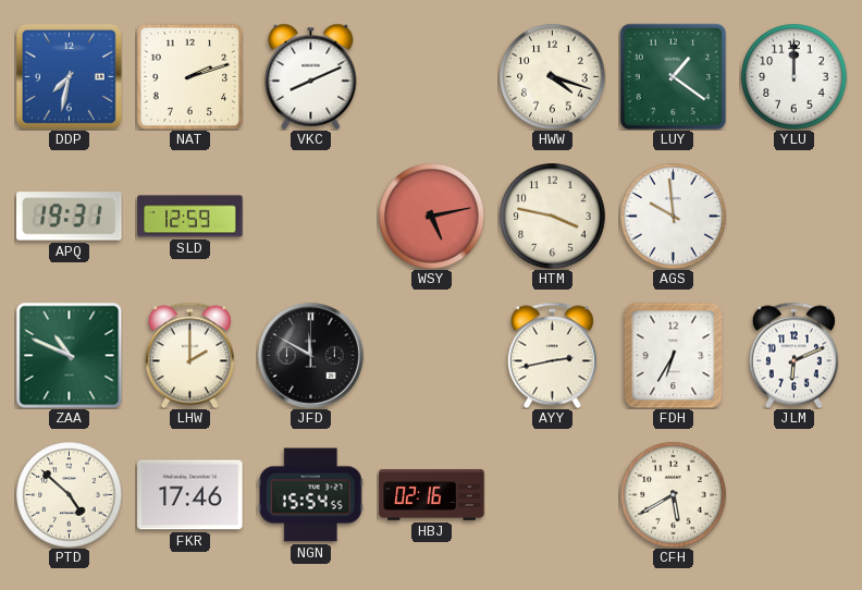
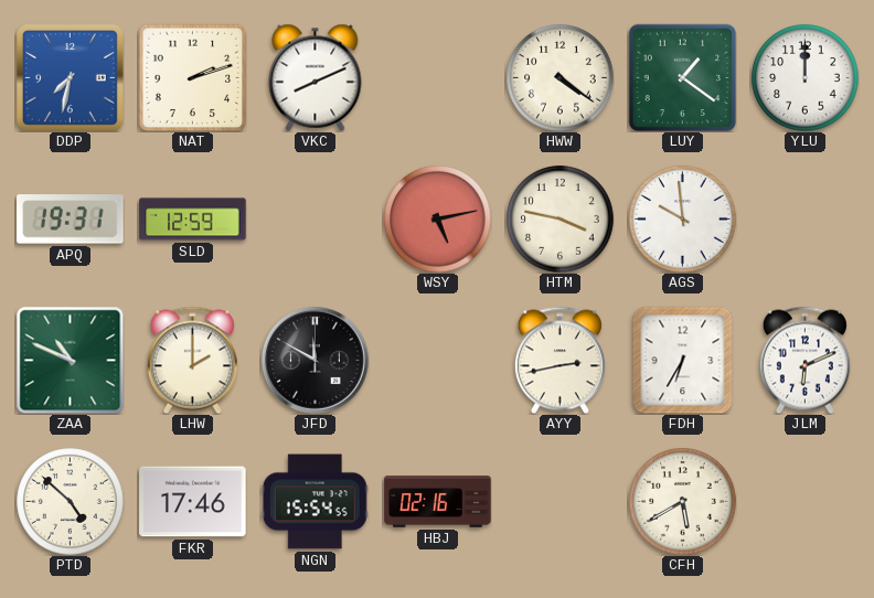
HWW: 4:18 -> 4:21
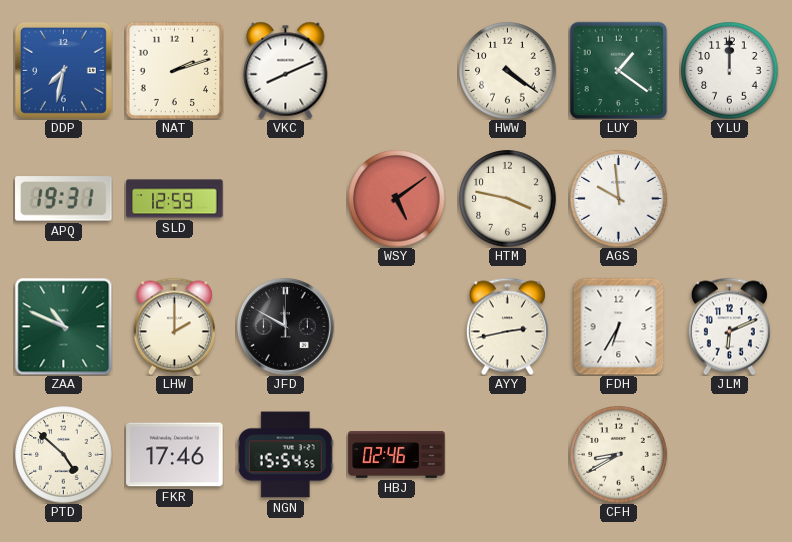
WSY: 5:13 -> 5:09
HBJ: 02:16 -> 02:46
CFH: 5:40 -> 8:40
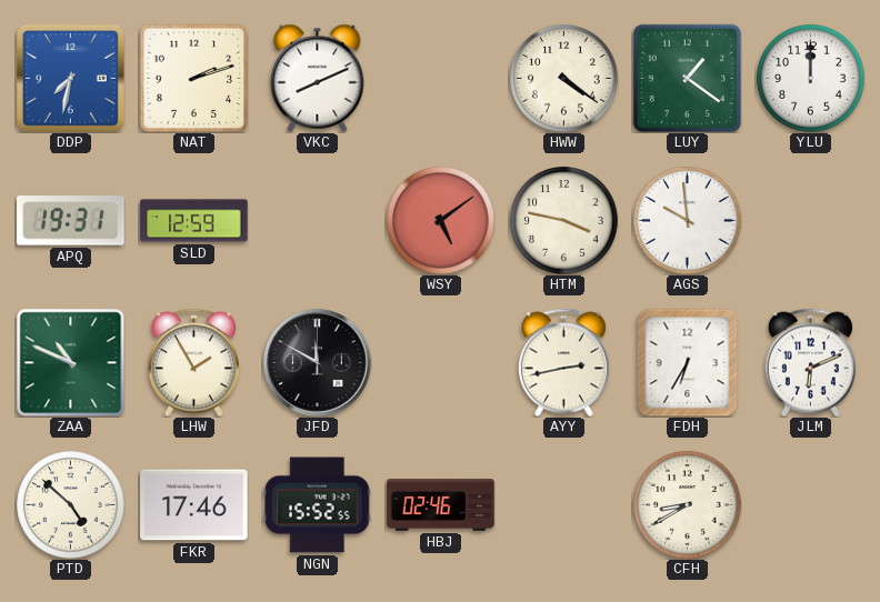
LHW: 2:00 -> 1:55
NGN: 15:54 -> 15:52
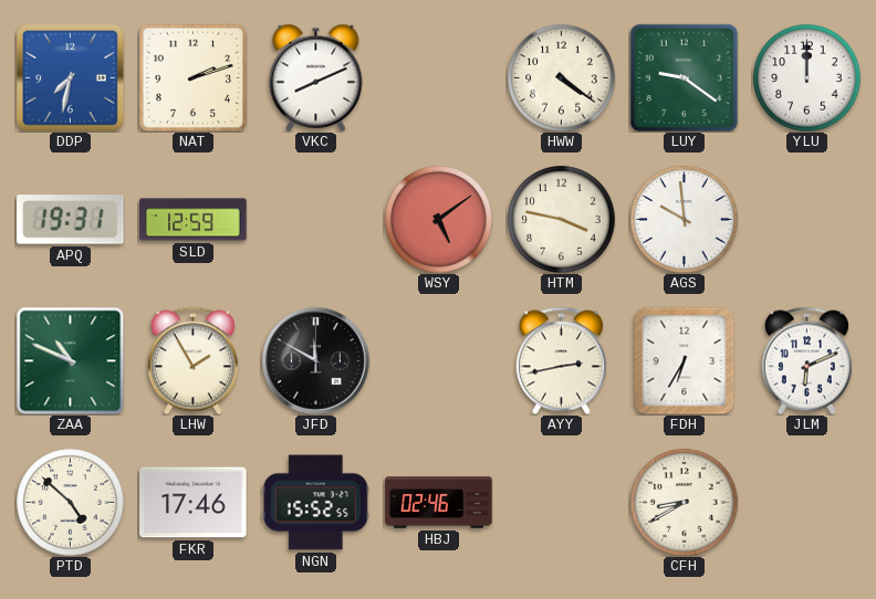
LUY: 1:21 -> 9:21
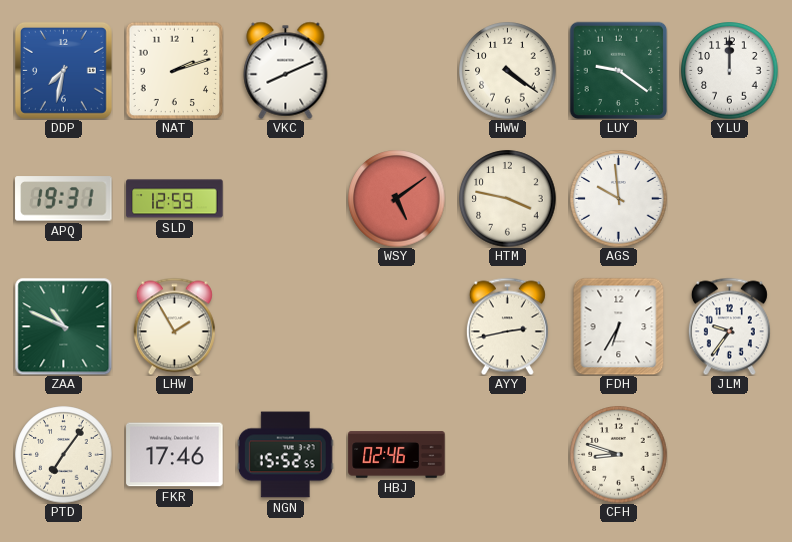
JFD: 11:50 -> none
JLM: 6:11 -> 9:36
PTD: 4:52 -> 7:06
CFH: 8:40 -> 8:48
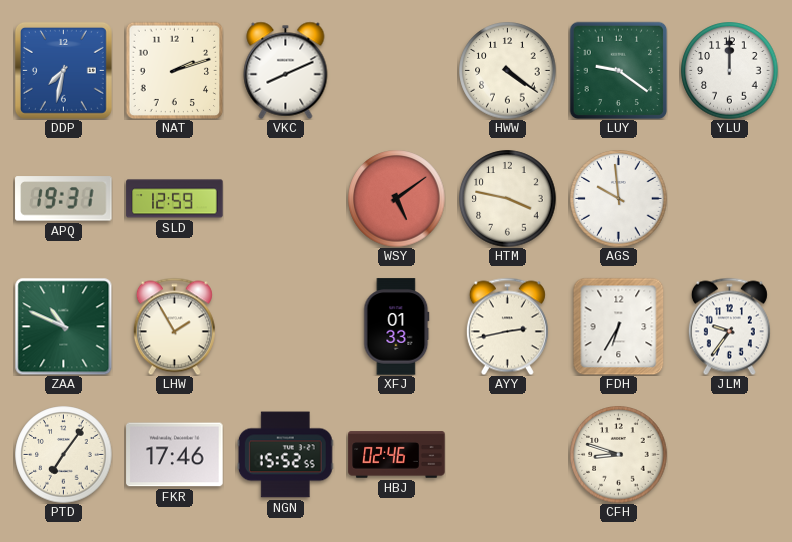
XFJ: none -> 01:33
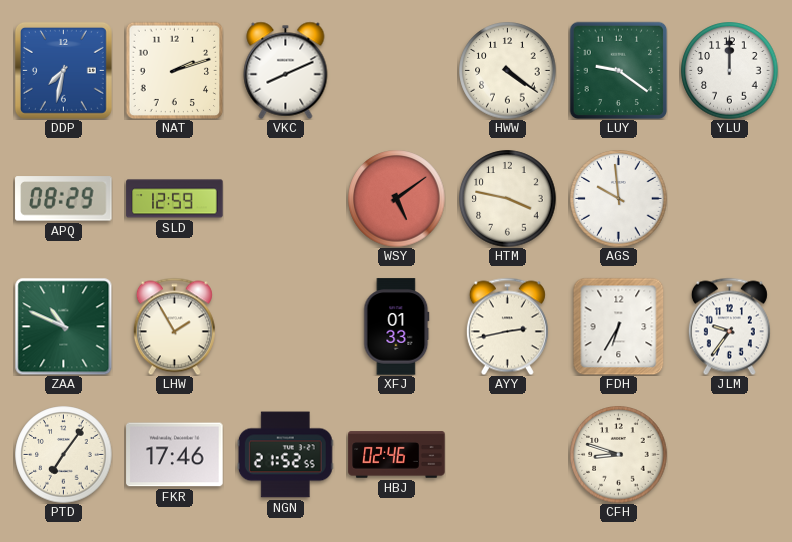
APQ: 19:31 -> 08:29
NGN: 15:52 -> 21:52
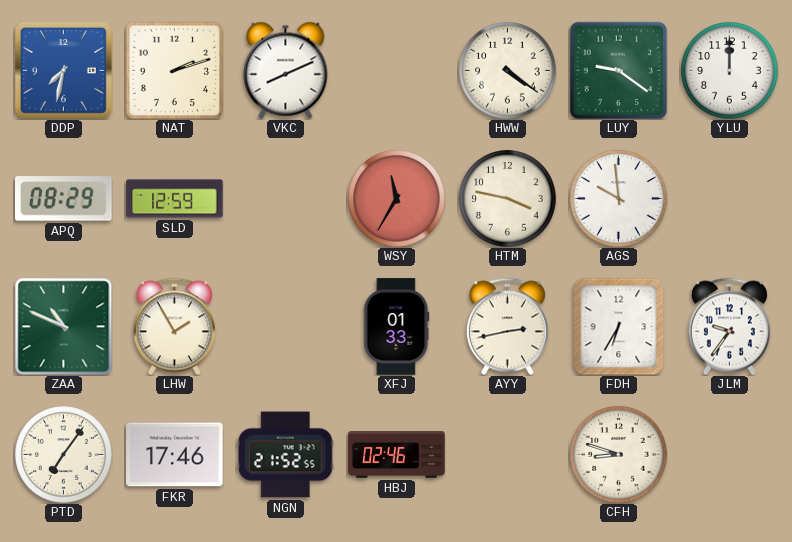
WSY: 5:09 -> 11:35
